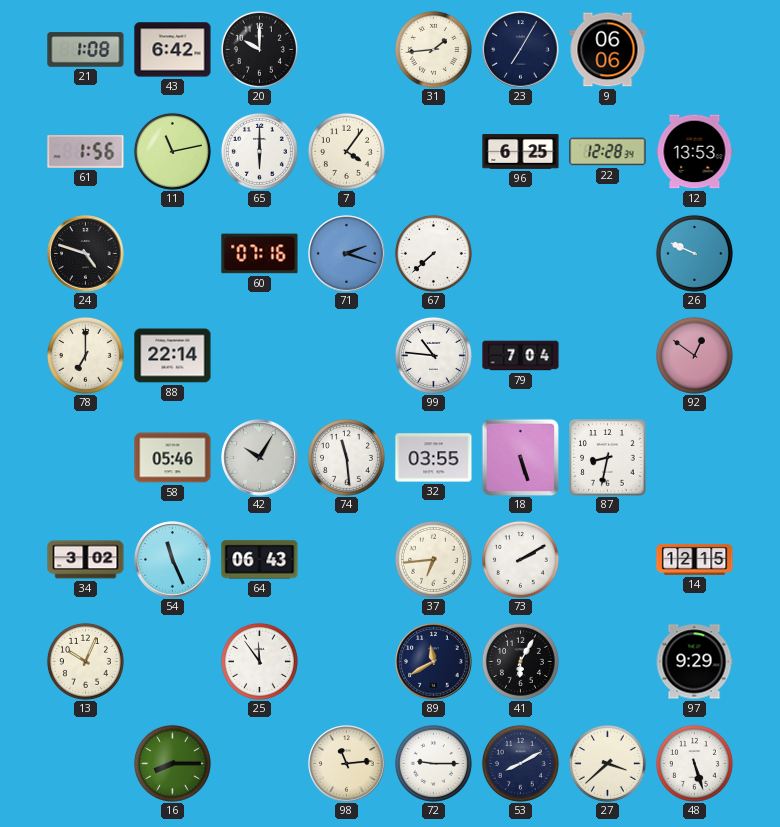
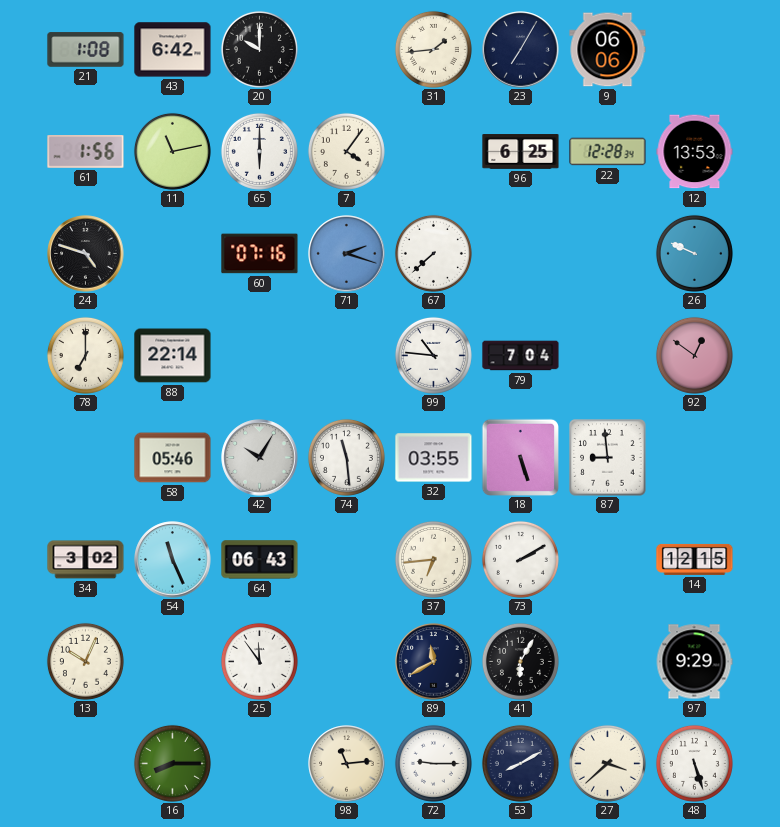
87: 8:32 -> 8:59
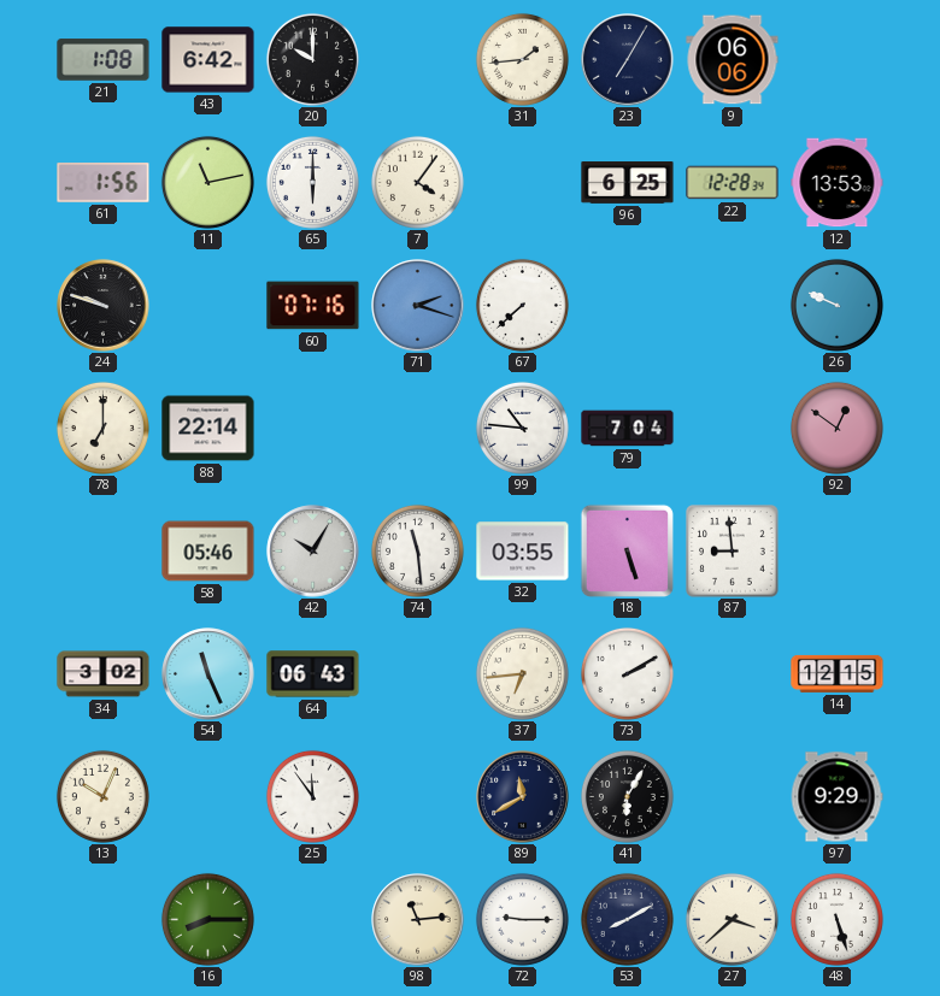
24: 4:48 -> 9:48
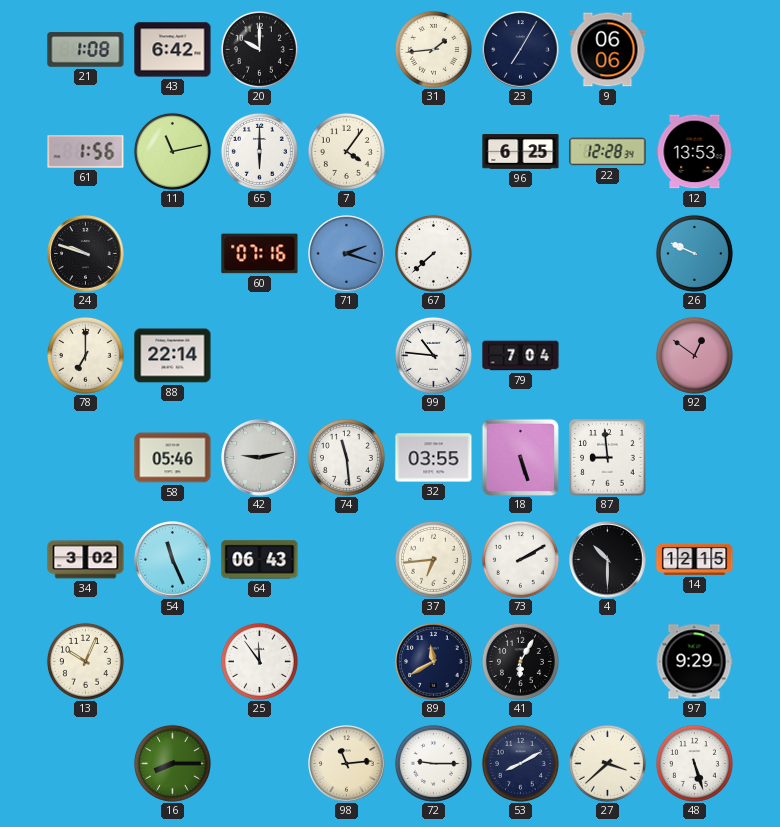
42: 10:05 -> 9:13
4: none -> 10:30
